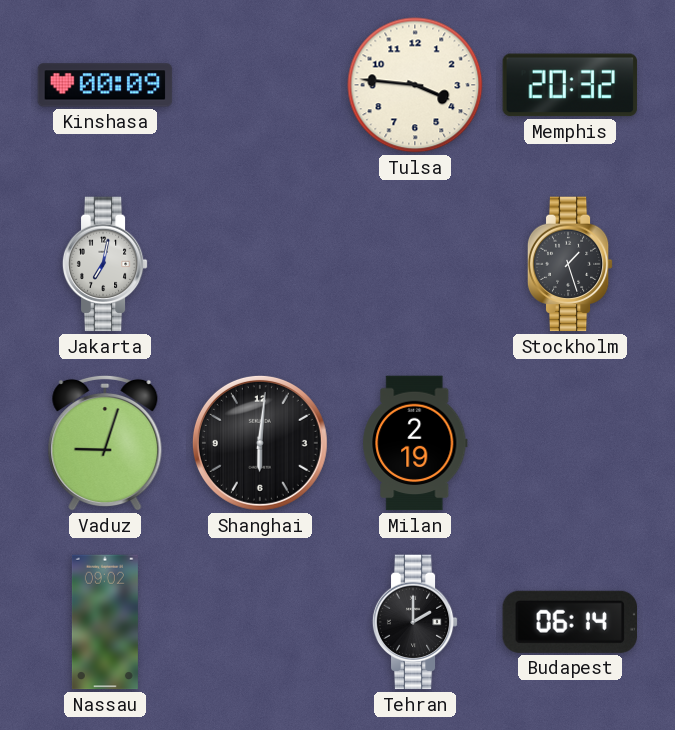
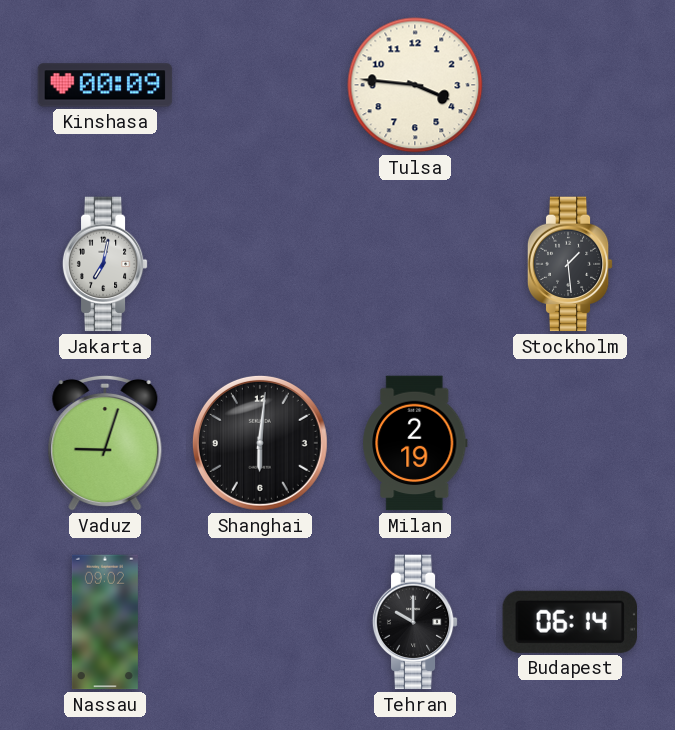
Memphis: 20:32 -> none
Stockholm: 1:27 -> 1:29
Tehran: 2:00 -> 10:00
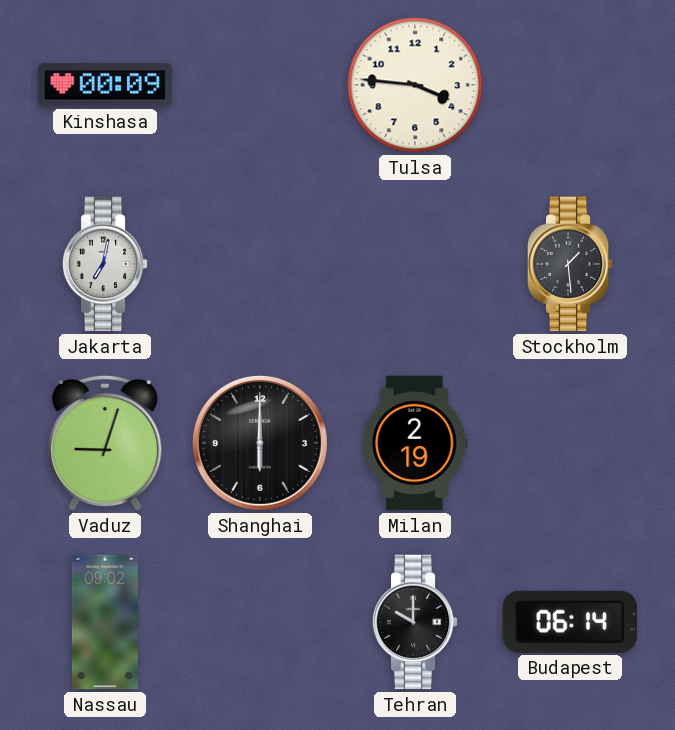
Shanghai: 6:01 -> 6:00
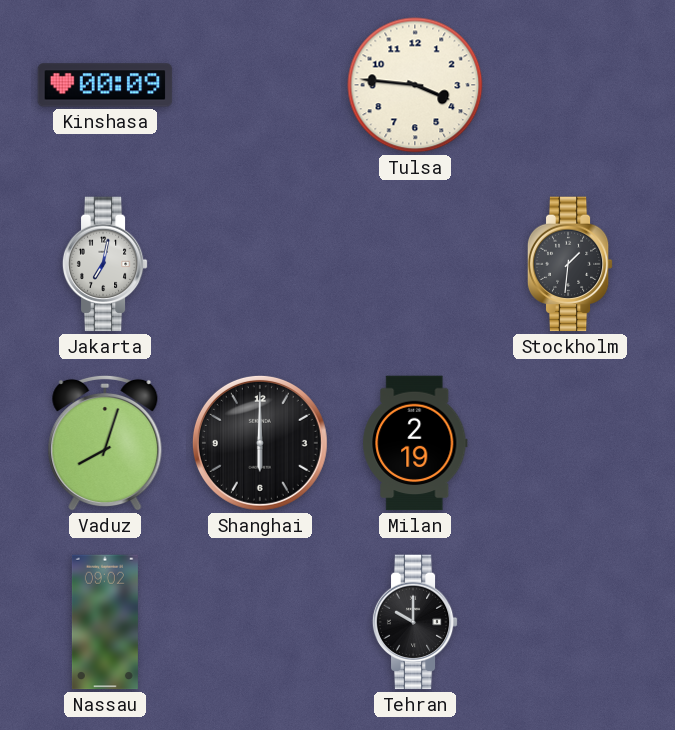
Stockholm: 1:29 -> 1:31
Vaduz: 9:03 -> 8:03
Budapest: 06:14 -> none
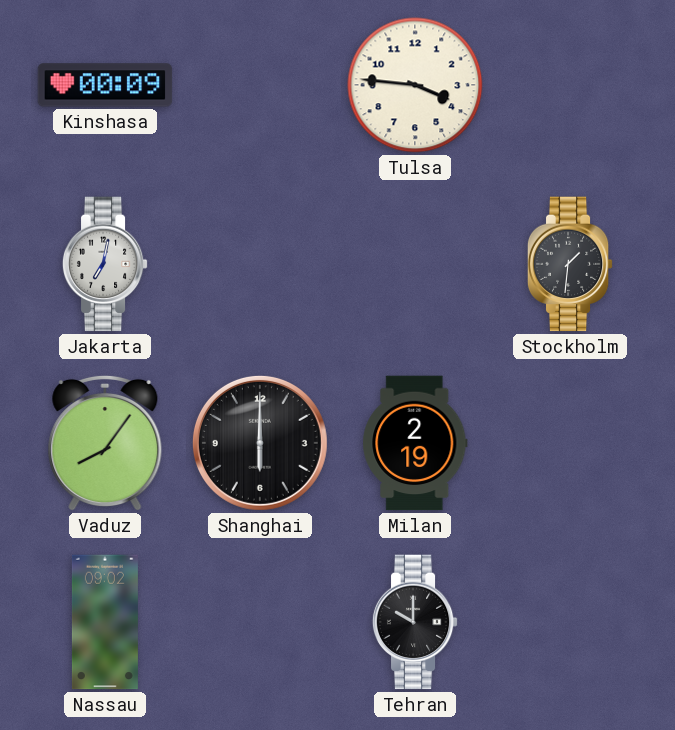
Vaduz: 8:03 -> 8:06
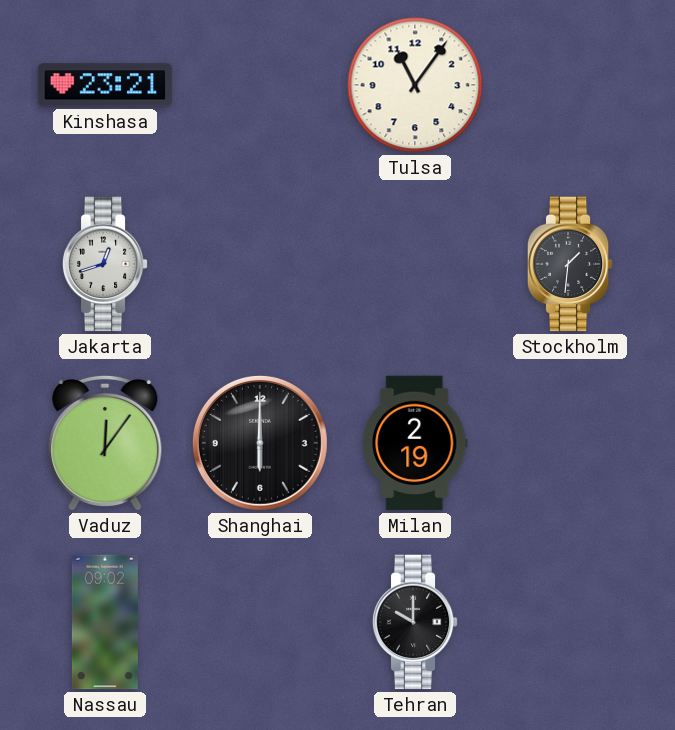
Kinshasa: 00:09 -> 23:21
Tulsa: 3:46 -> 11:06
Jakarta: 7:02 -> 12:42
Vaduz: 8:06 -> 12:06
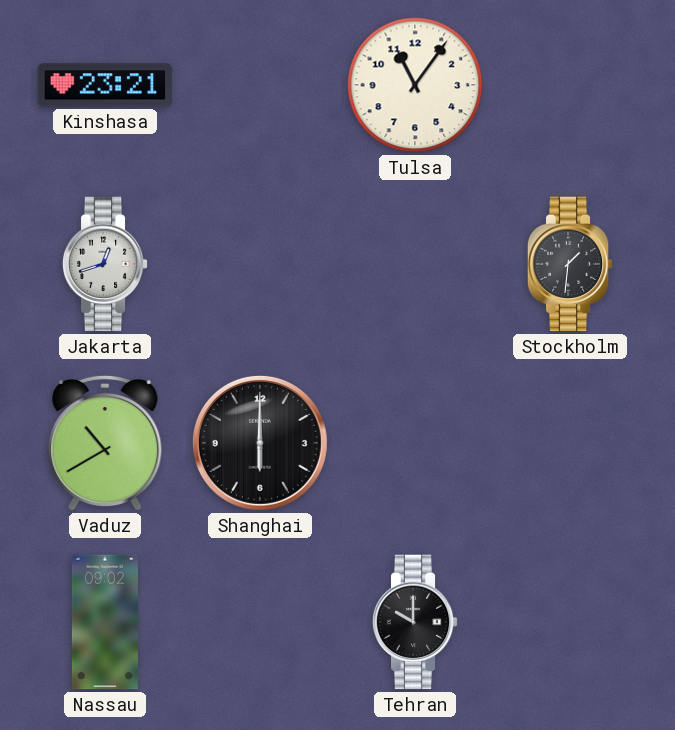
Vaduz: 12:06 -> 10:40
Milan: 2:19 -> none
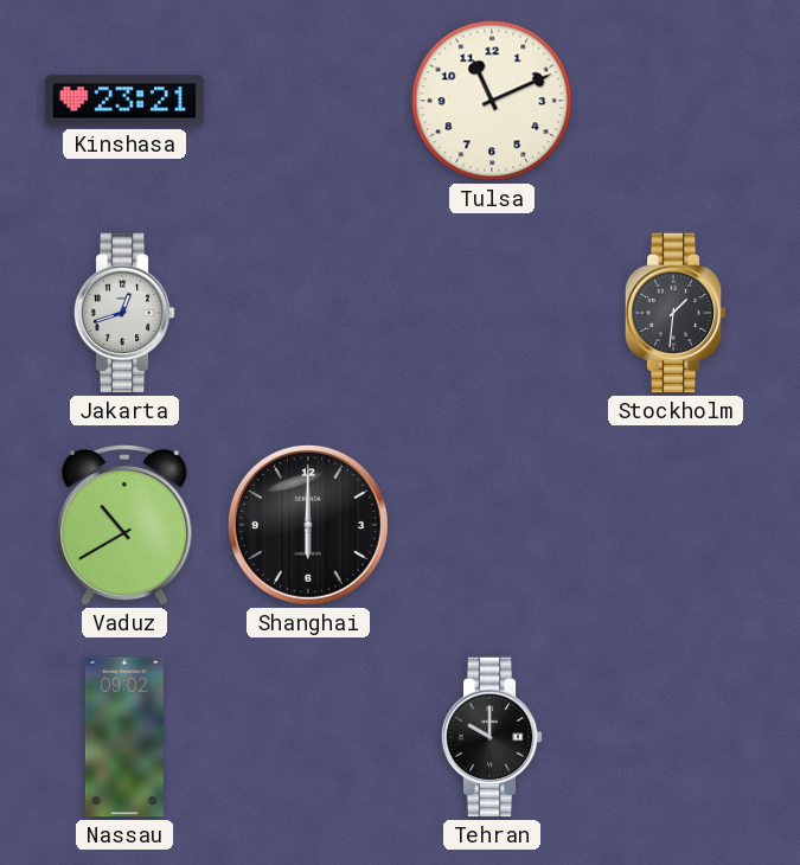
Tulsa: 11:06 -> 11:11
